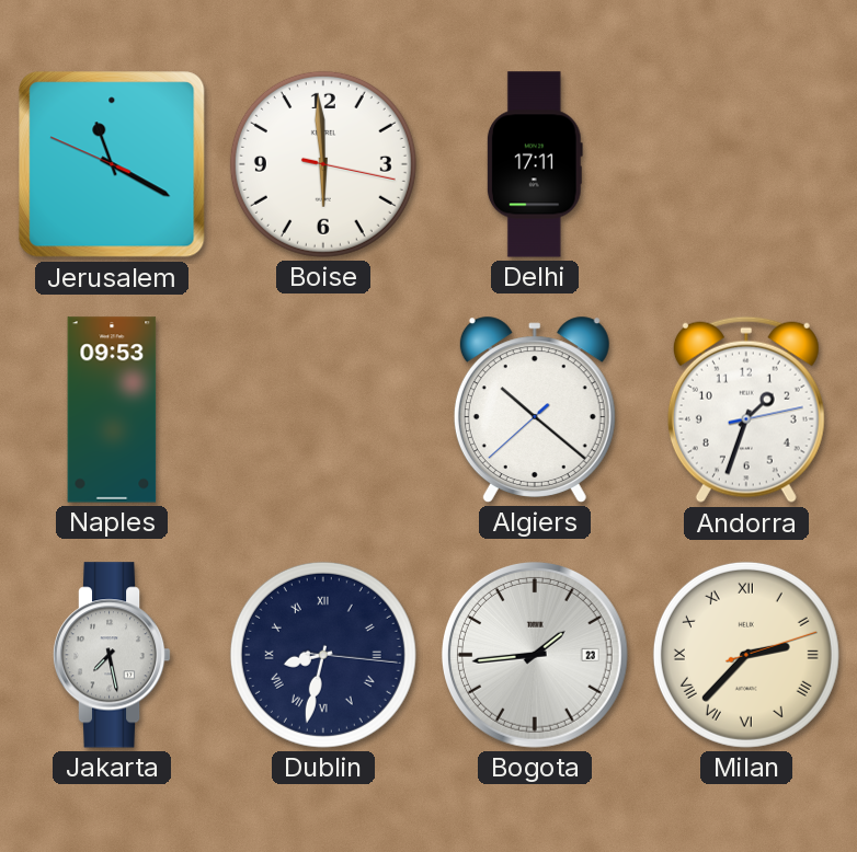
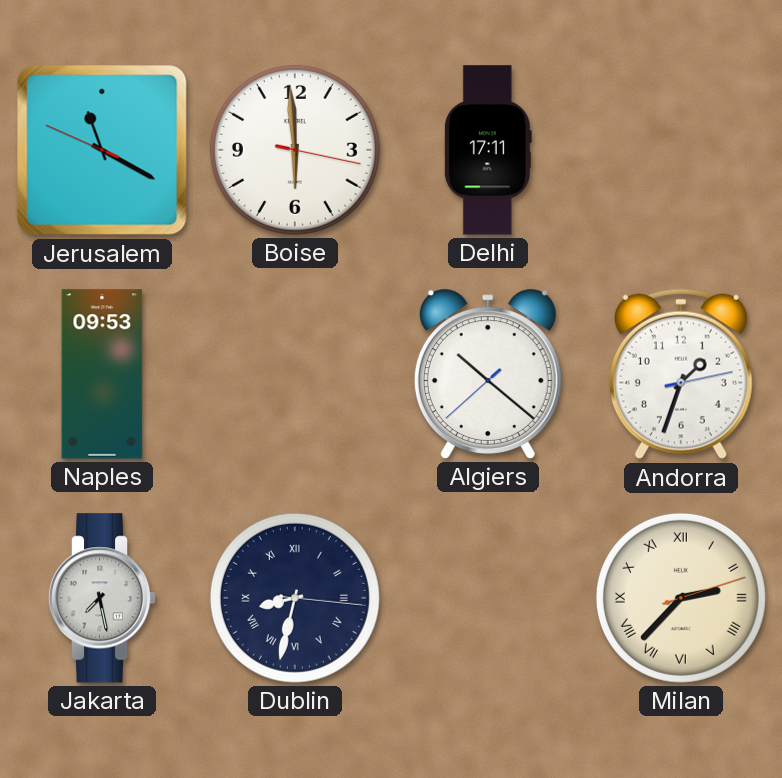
Bogota: 1:44 -> none
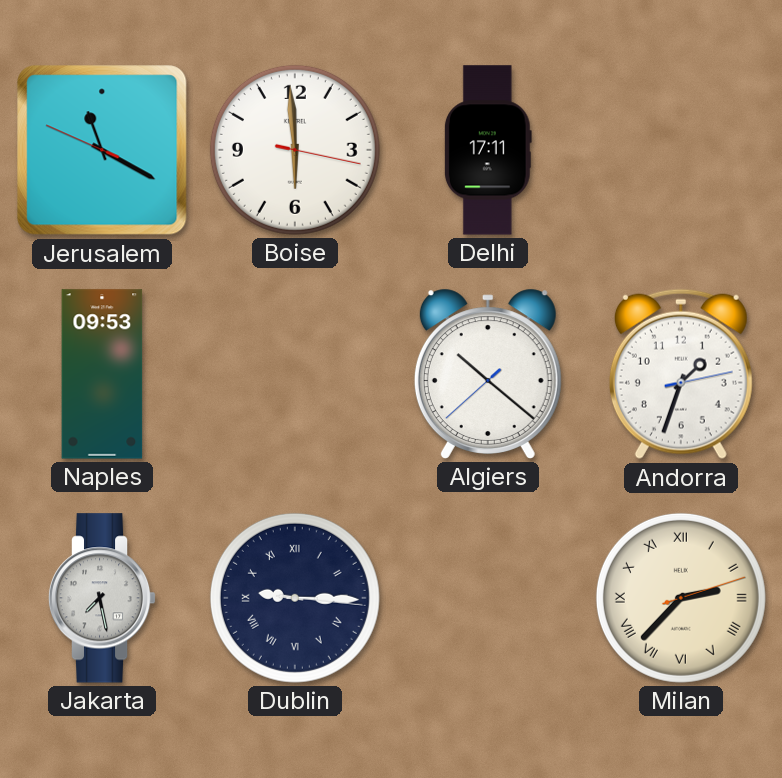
Dublin: 8:32 -> 9:15
